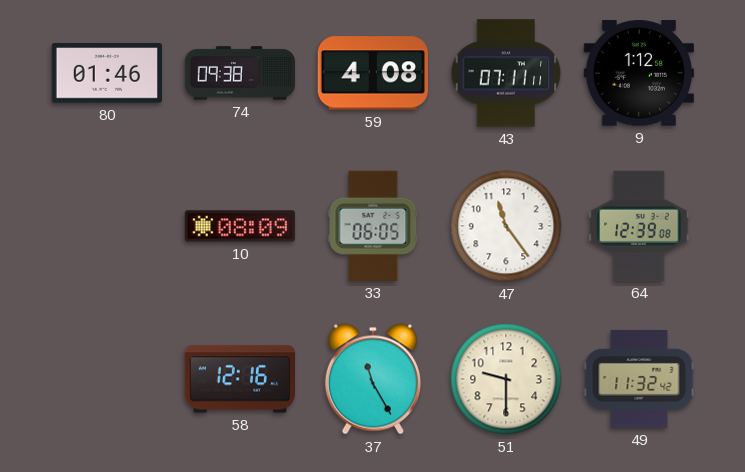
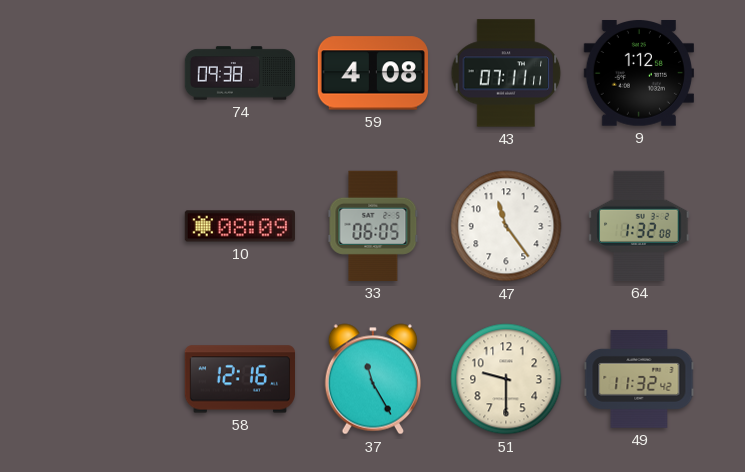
80: 01:46 -> none
64: 12:39 -> 1:32
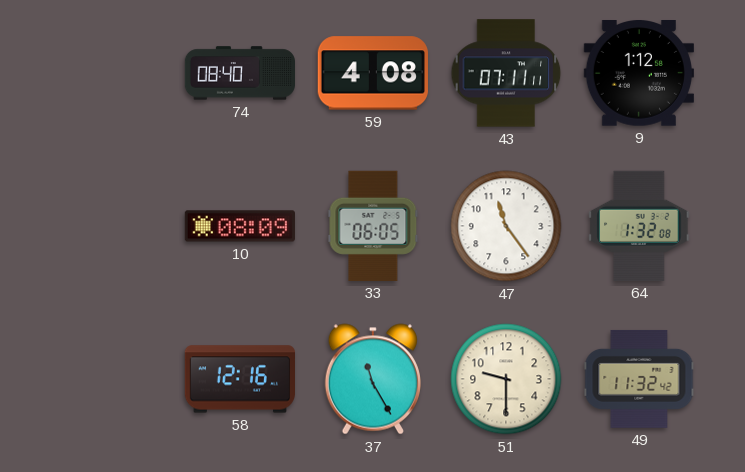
74: 09:38 -> 08:40
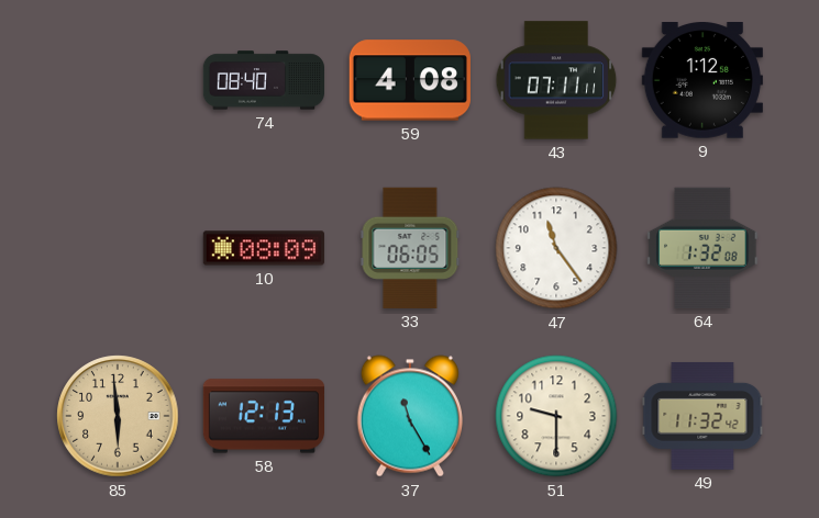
85: none -> 5:59
58: 12:16 -> 12:13
